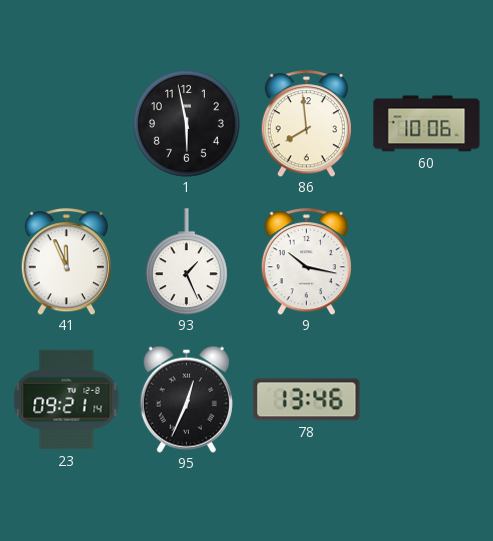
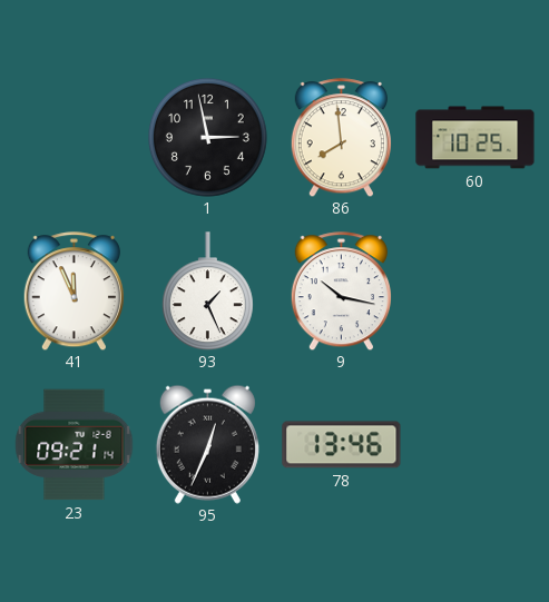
1: 5:58 -> 2:58
60: 10:06 -> 10:25
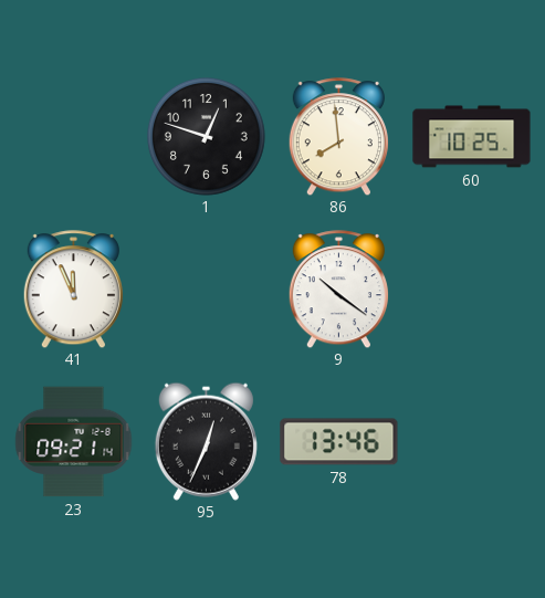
1: 2:58 -> 12:48
93: 1:26 -> none
9: 10:17 -> 10:21
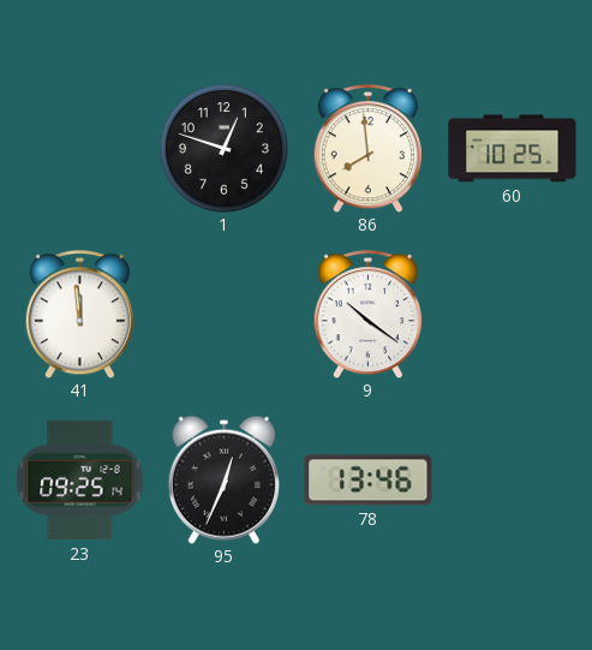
41: 11:56 -> 11:59
23: 09:21 -> 09:25
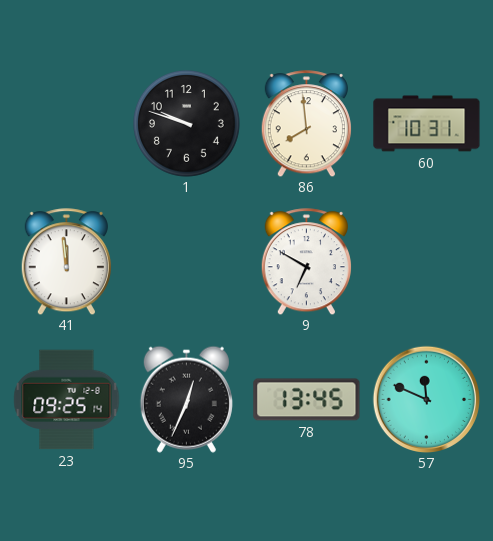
1: 12:48 -> 9:48
60: 10:25 -> 10:31
9: 10:21 -> 6:50
78: 13:46 -> 13:45
57: none -> 11:49
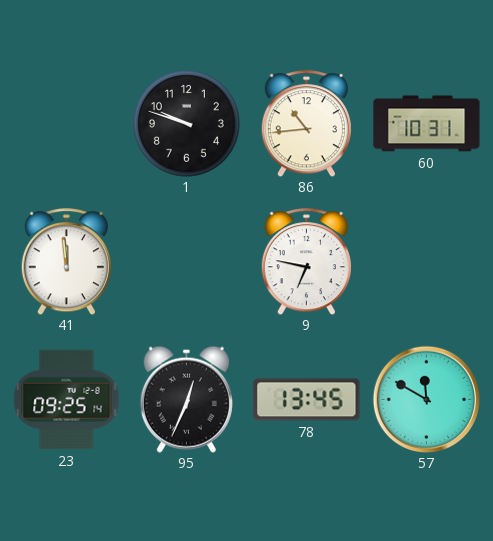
86: 7:59 -> 10:44
9: 6:50 -> 6:47
57: 11:49 -> 11:50
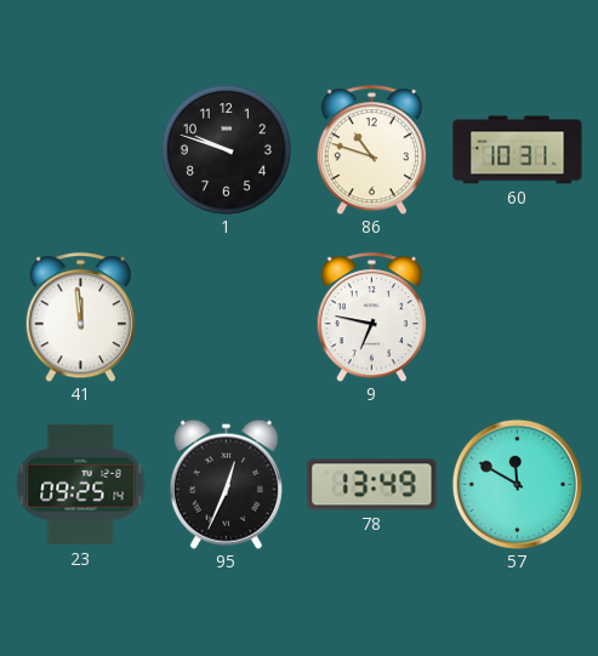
86: 10:44 -> 10:48
78: 13:45 -> 13:49
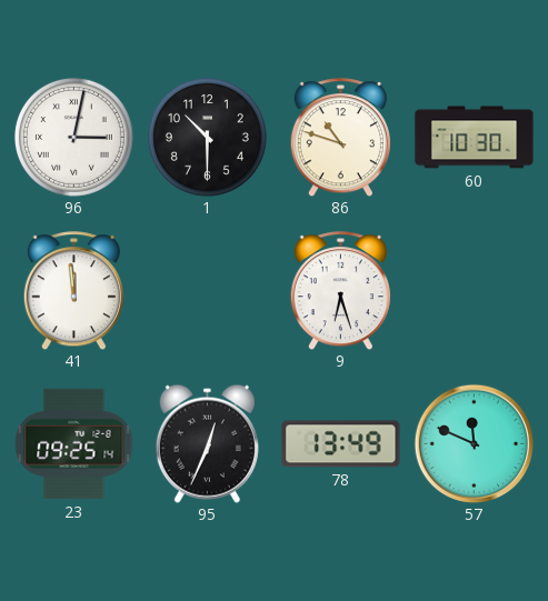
96: none -> 3:02
1: 9:48 -> 10:30
60: 10:31 -> 10:30
9: 6:47 -> 6:27
57: 11:50 -> 11:49
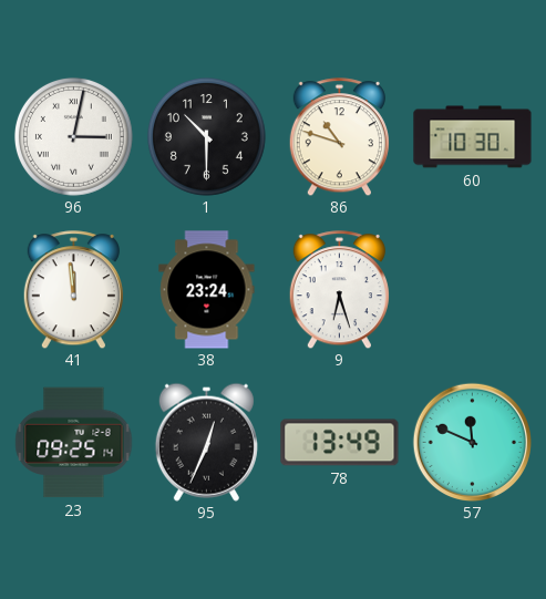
38: none -> 23:24
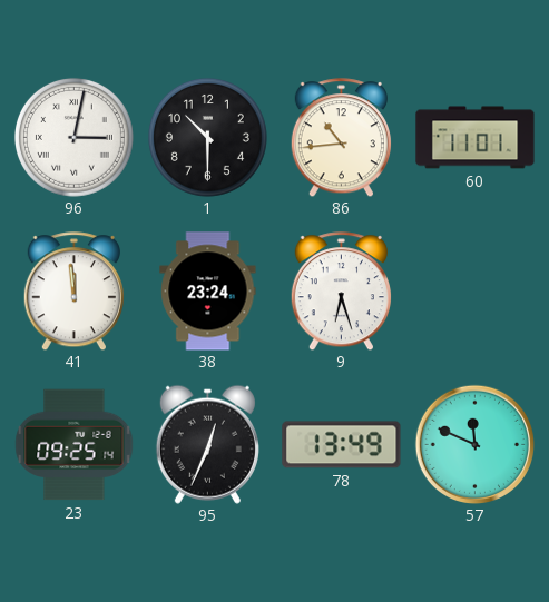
86: 10:48 -> 10:44
60: 10:30 -> 11:01
